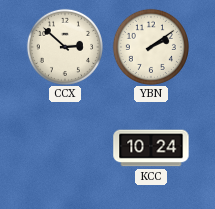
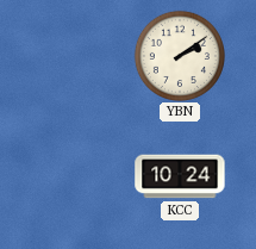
CCX: 2:52 -> none
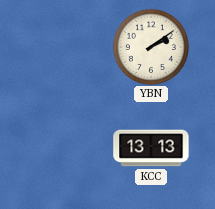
KCC: 10:24 -> 13:13
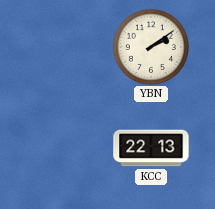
KCC: 13:13 -> 22:13
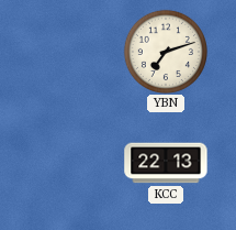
YBN: 2:09 -> 7:12
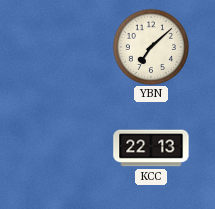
YBN: 7:12 -> 7:08
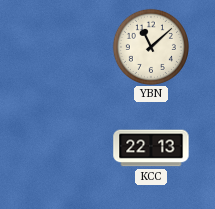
YBN: 7:08 -> 11:08
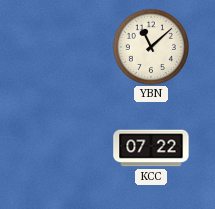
KCC: 22:13 -> 07:22
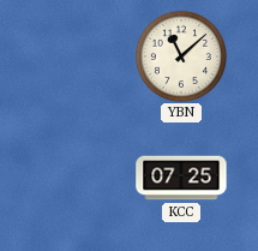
KCC: 07:22 -> 07:25
